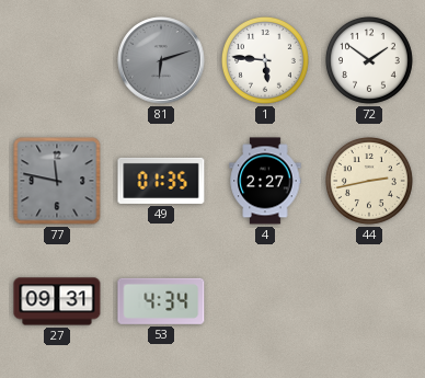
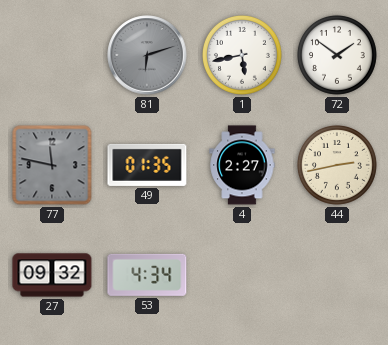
1: 5:46 -> 5:43
27: 09:31 -> 09:32
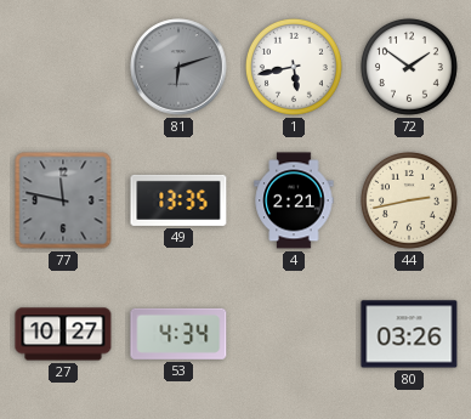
49: 01:35 -> 13:35
4: 2:27 -> 2:21
27: 09:32 -> 10:27
80: none -> 03:26
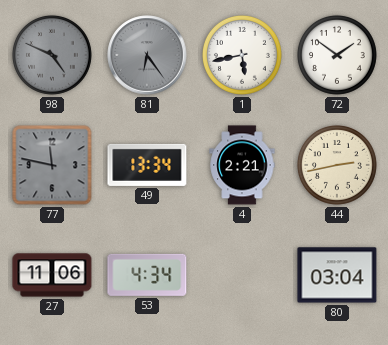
98: none -> 4:49
81: 6:12 -> 6:24
49: 13:35 -> 13:34
27: 10:27 -> 11:06
80: 03:26 -> 03:04
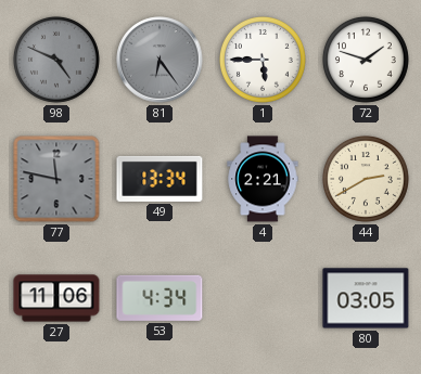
1: 5:43 -> 5:45
72: 1:51 -> 1:48
44: 2:43 -> 2:40
80: 03:04 -> 03:05
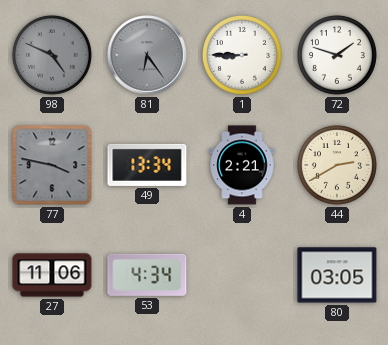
1: 5:45 -> 8:45
77: 11:47 -> 3:47
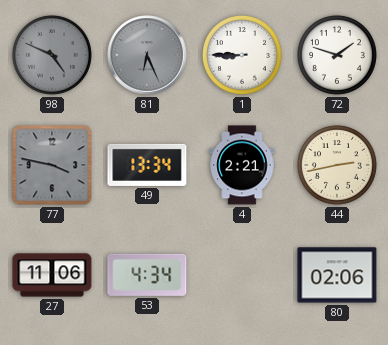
81: 6:24 -> 6:26
44: 2:40 -> 2:43
80: 03:05 -> 02:06
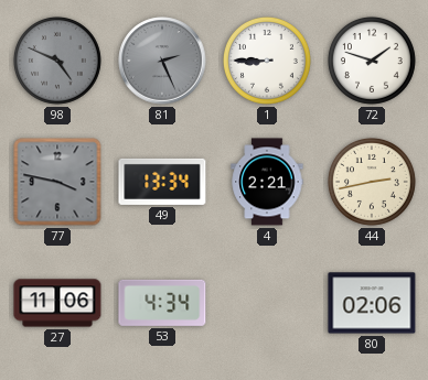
81: 6:26 -> 2:26
